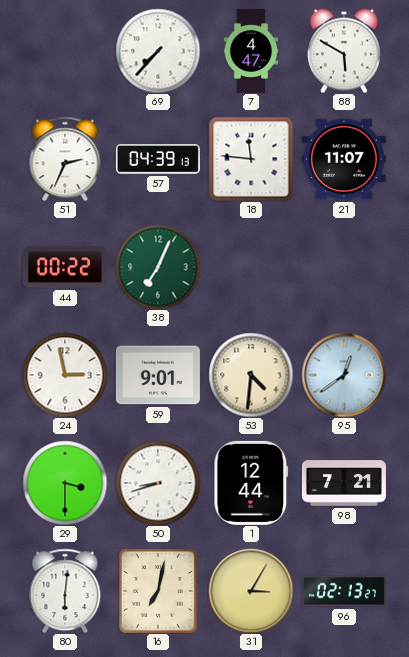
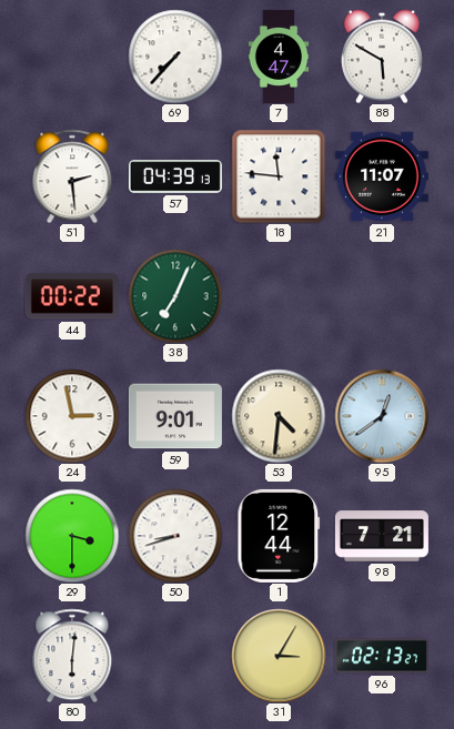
51: 2:34 -> 2:29
16: 7:02 -> none
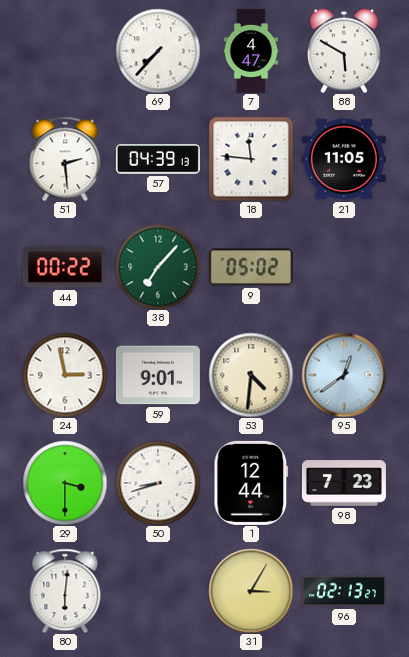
21: 11:07 -> 11:05
38: 7:04 -> 7:07
9: none -> 05:02
98: 7:21 -> 7:23
